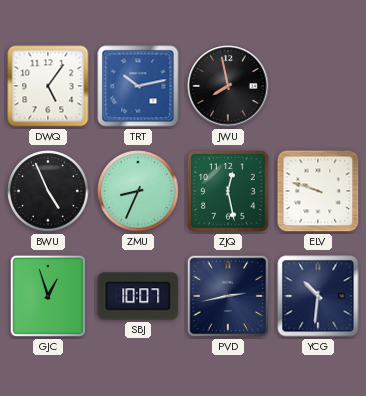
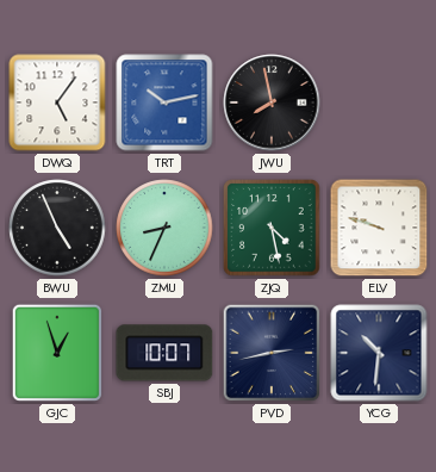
ZJQ: 12:28 -> 4:28
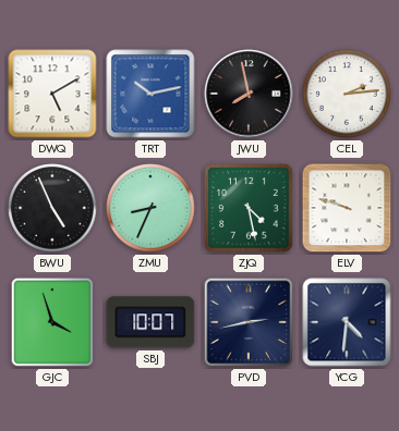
DWQ: 5:06 -> 5:10
CEL: none -> 2:14
GJC: 12:57 -> 3:57
YCG: 10:31 -> 4:31
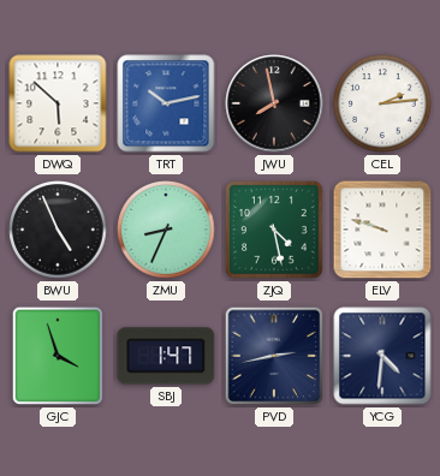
DWQ: 5:10 -> 5:52
SBJ: 10:07 -> 1:47
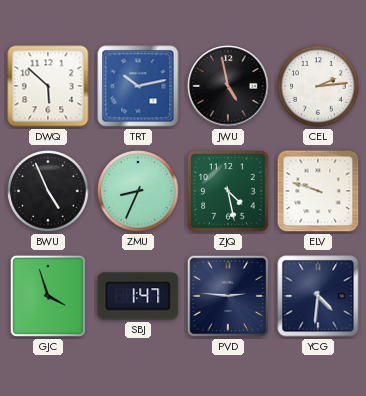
JWU: 7:58 -> 4:58
PVD: 2:43 -> 2:46
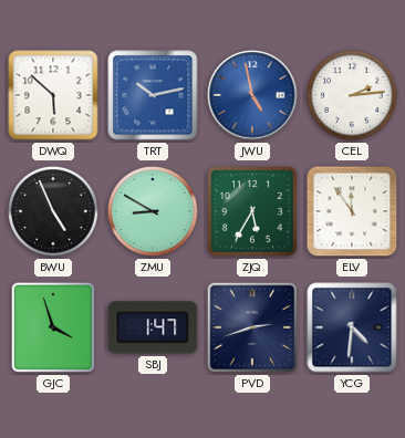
JWU dial: black -> blue
ZMU: 8:34 -> 8:50
ZJQ: 4:28 -> 5:35
ELV: 9:48 -> 11:54
PVD: 2:46 -> 2:42
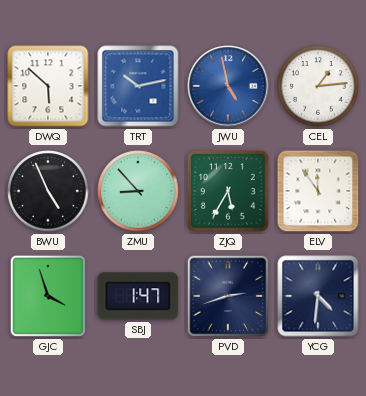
CEL: 2:14 -> 1:14
ZMU: 8:50 -> 8:53
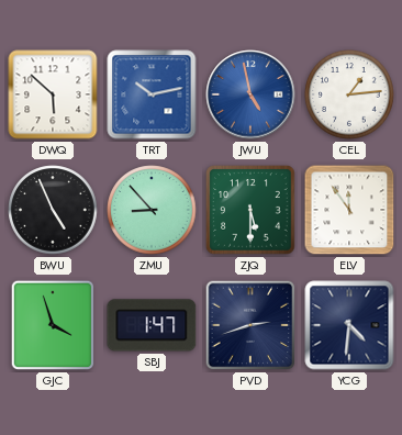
ZJQ: 5:35 -> 5:30
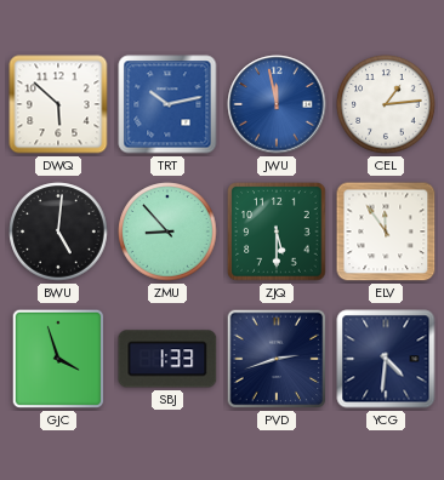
JWU: 4:58 -> 11:58
BWU: 4:56 -> 5:01
SBJ: 1:47 -> 1:33
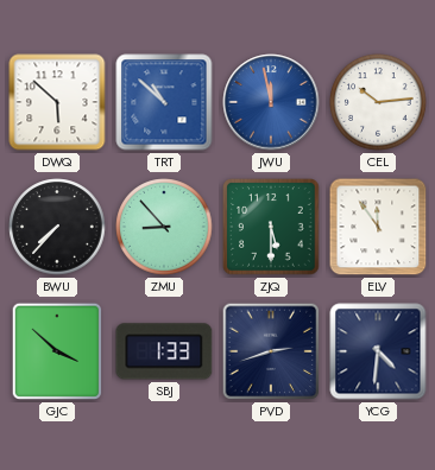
TRT: 10:13 -> 10:52
CEL: 1:14 -> 10:14
BWU: 5:01 -> 7:37
GJC: 3:57 -> 3:52
